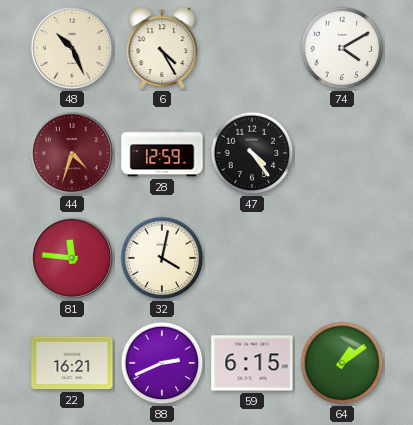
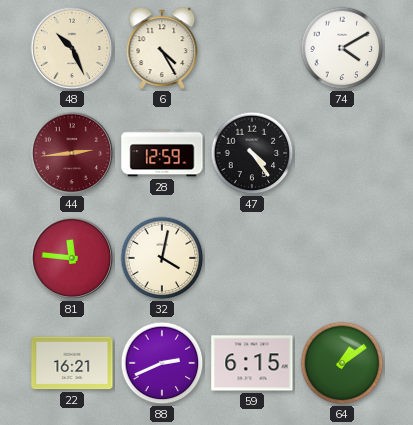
44: 4:33 -> 2:44
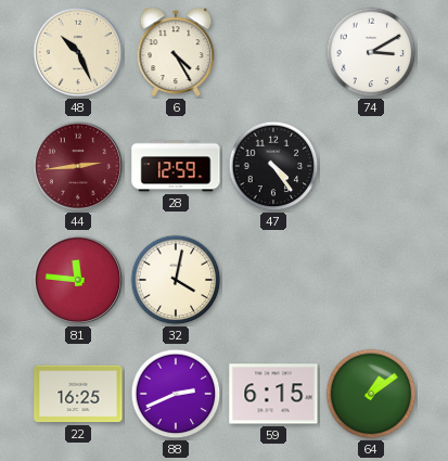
74: 4:10 -> 3:10
22: 16:21 -> 16:25
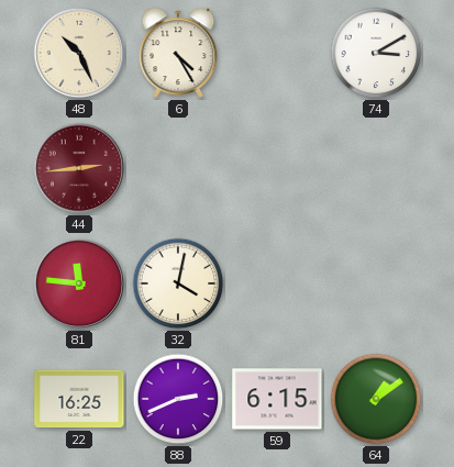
28: 12:59 -> none
47: 4:24 -> none
